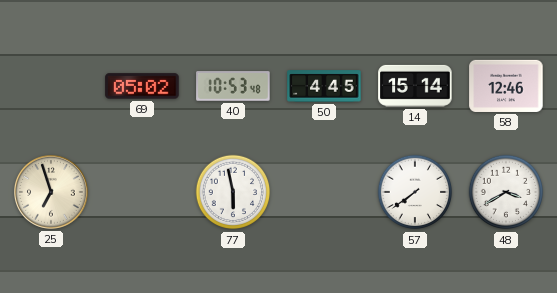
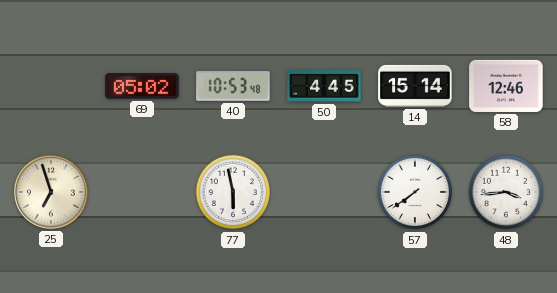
48: 3:40 -> 3:44
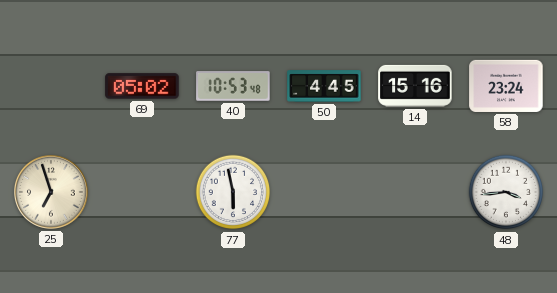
14: 15:14 -> 15:16
58: 12:46 -> 23:24
57: 7:39 -> none
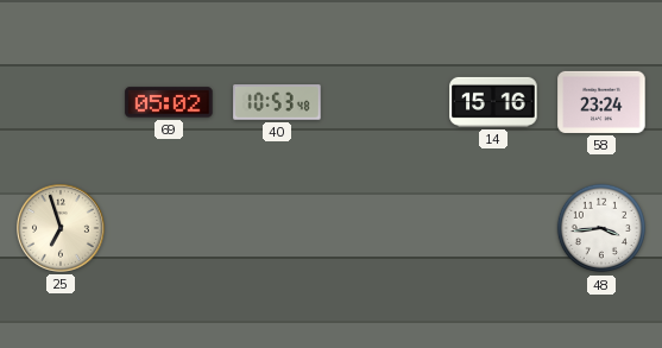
50: 4:45 -> none
77: 5:58 -> none
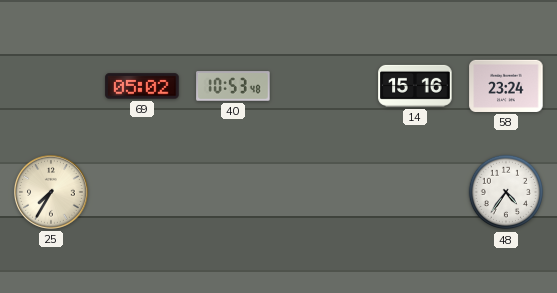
25: 6:57 -> 7:35
48: 3:44 -> 4:36
